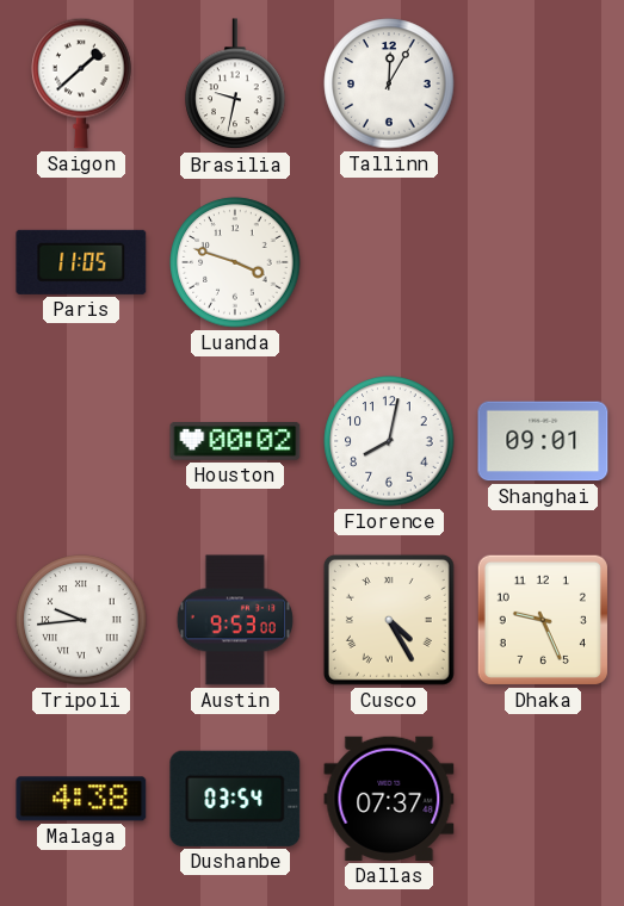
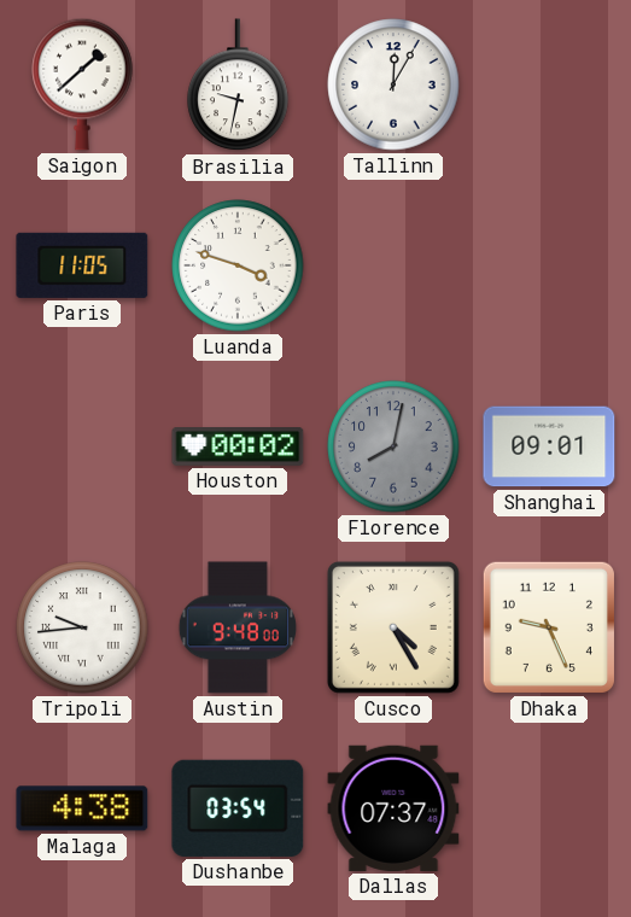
Florence dial: white -> grey
Austin: 9:53 -> 9:48
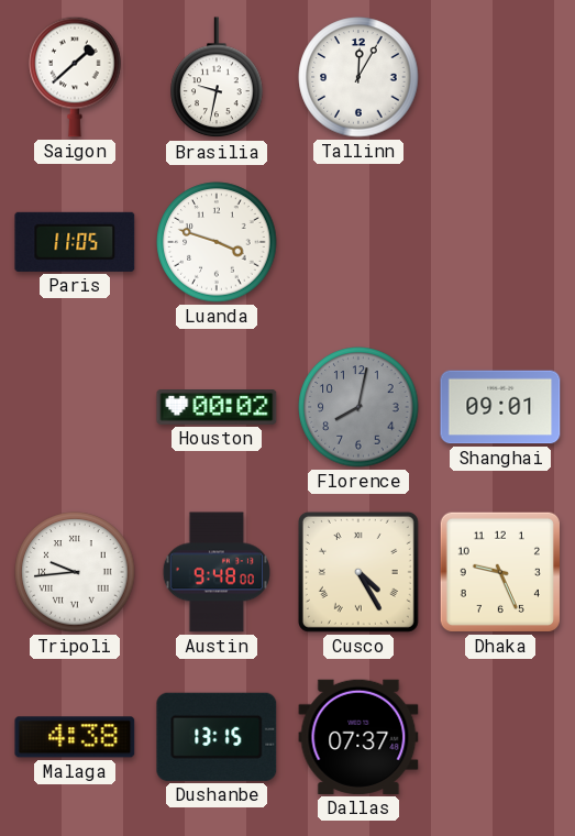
Dushanbe: 03:54 -> 13:15
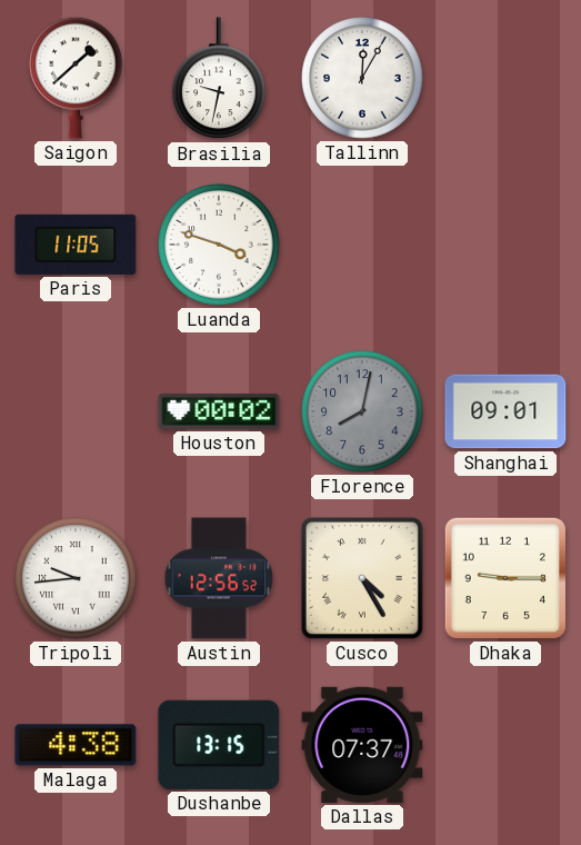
Austin: 9:48 -> 12:56
Dhaka: 9:26 -> 9:15
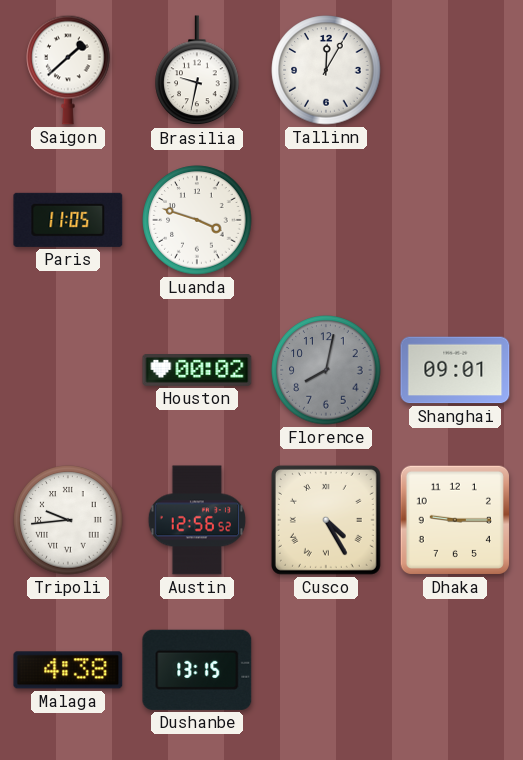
Dallas: 07:37 -> none
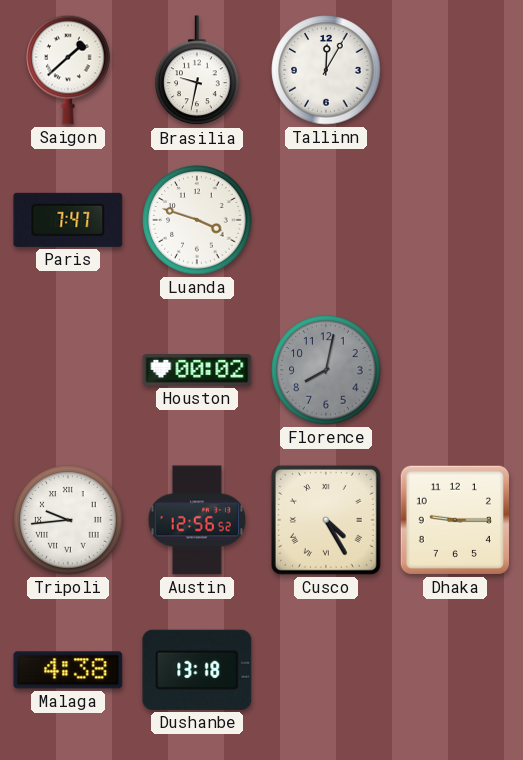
Paris: 11:05 -> 7:47
Shanghai: 09:01 -> none
Dushanbe: 13:15 -> 13:18
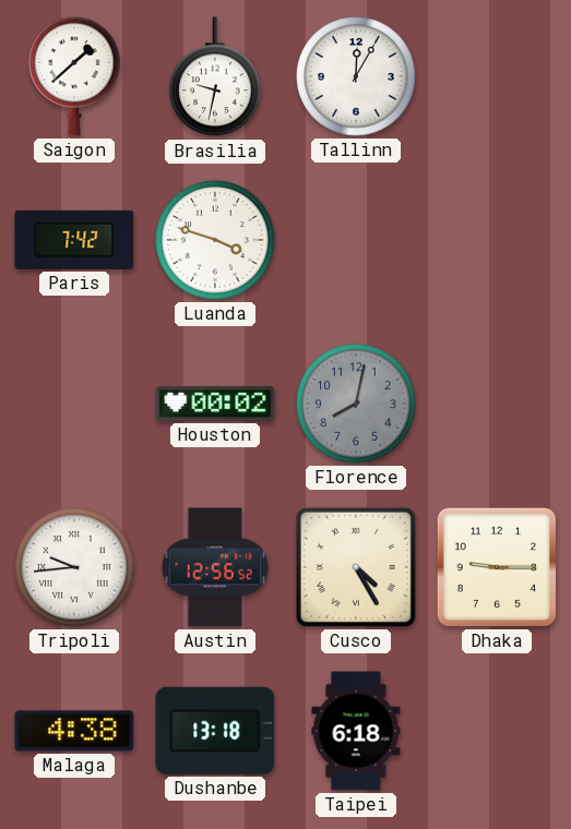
Paris: 7:47 -> 7:42
Taipei: none -> 6:18
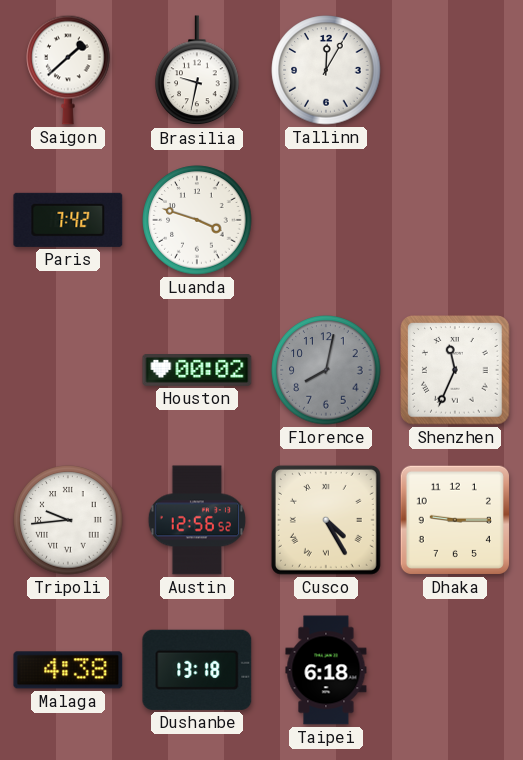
Shenzhen: none -> 11:34
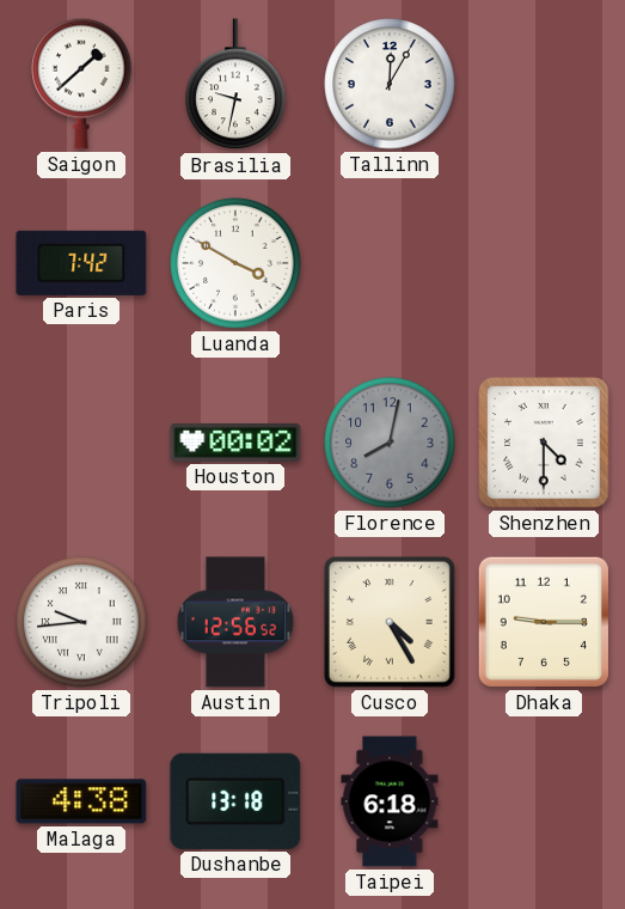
Luanda: 3:48 -> 3:50
Shenzhen: 11:34 -> 4:30
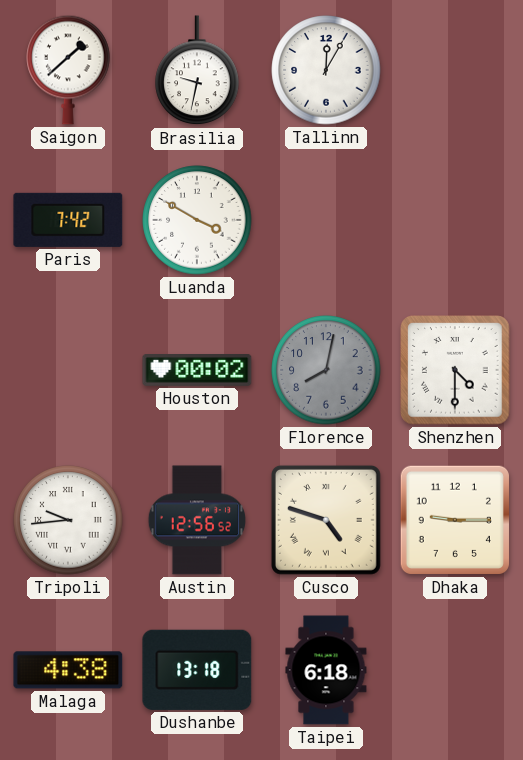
Cusco: 4:25 -> 4:48
